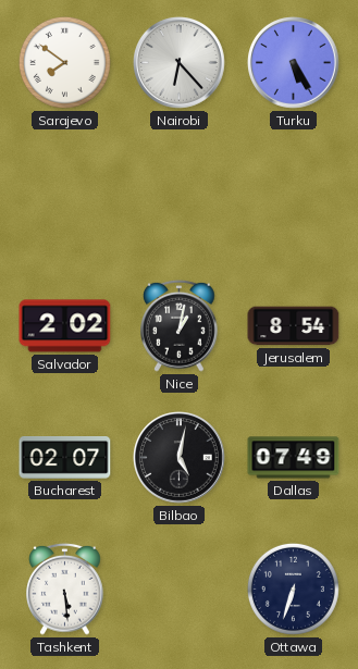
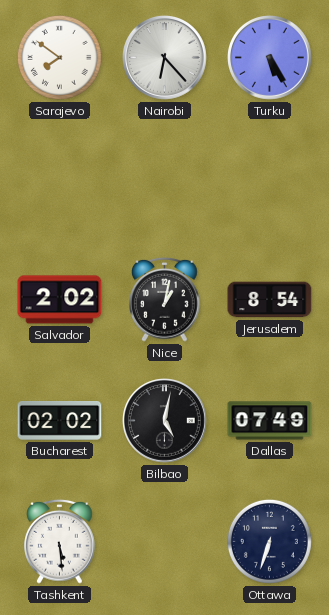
Bucharest: 02:07 -> 02:02
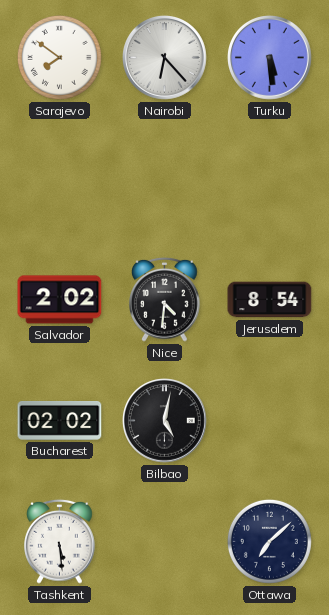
Turku: 5:25 -> 5:29
Nice: 1:02 -> 4:31
Dallas: 07:49 -> none
Ottawa: 6:33 -> 7:08
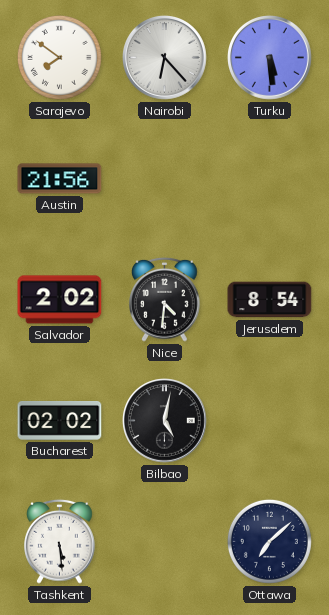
Austin: none -> 21:56
